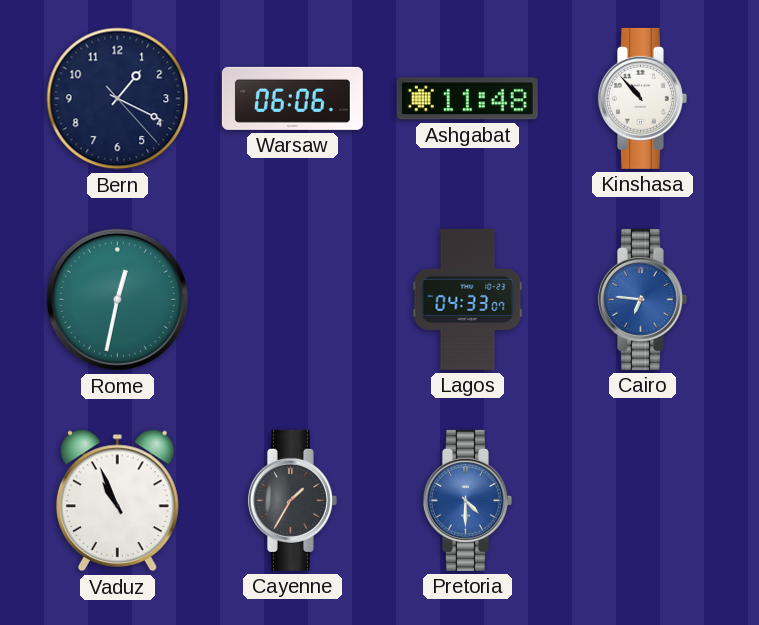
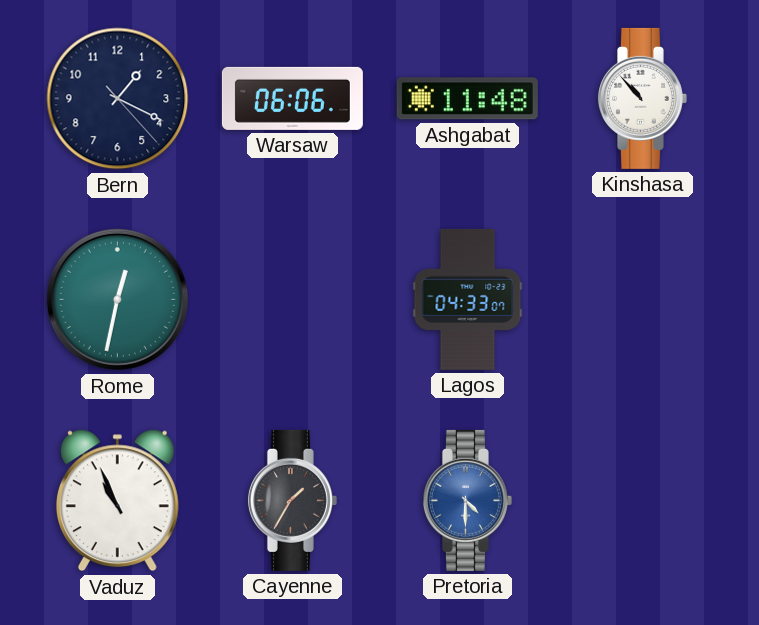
Cairo: 6:46 -> none
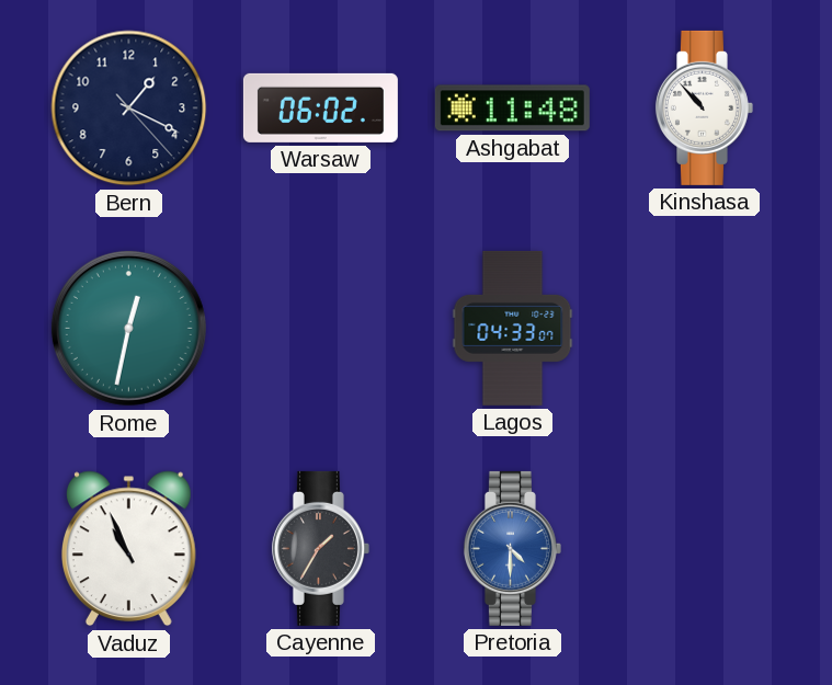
Warsaw: 06:06 -> 06:02
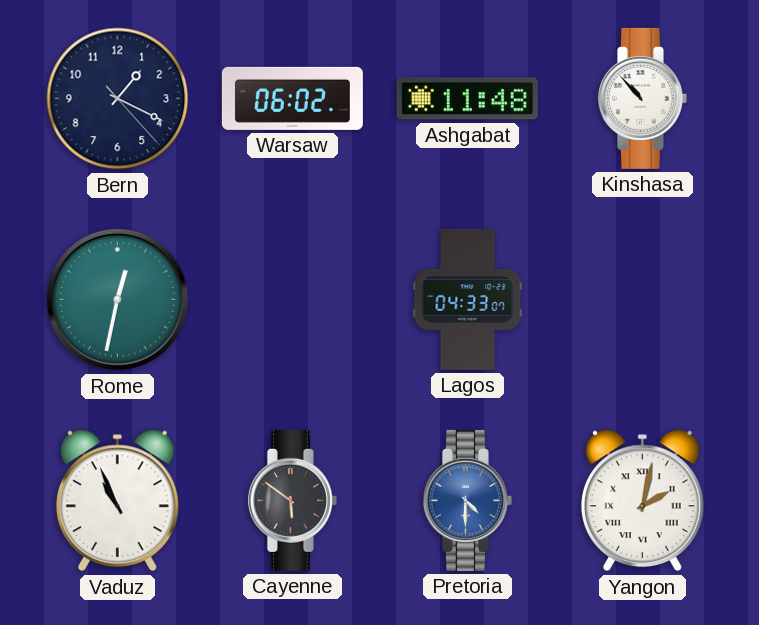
Cayenne: 1:35 -> 5:51
Yangon: none -> 2:02
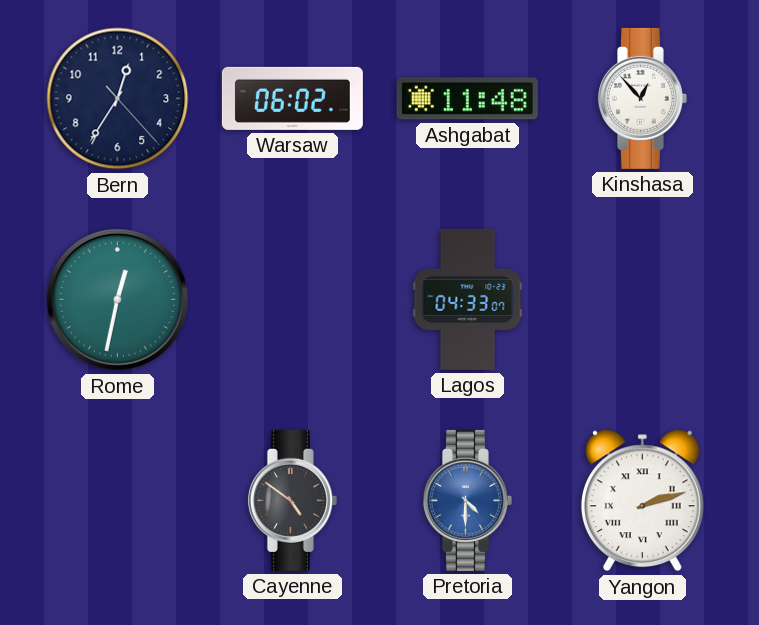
Bern: 1:19 -> 12:35
Kinshasa: 10:53 -> 12:53
Vaduz: 10:56 -> none
Cayenne: 5:51 -> 4:51
Yangon: 2:02 -> 2:12
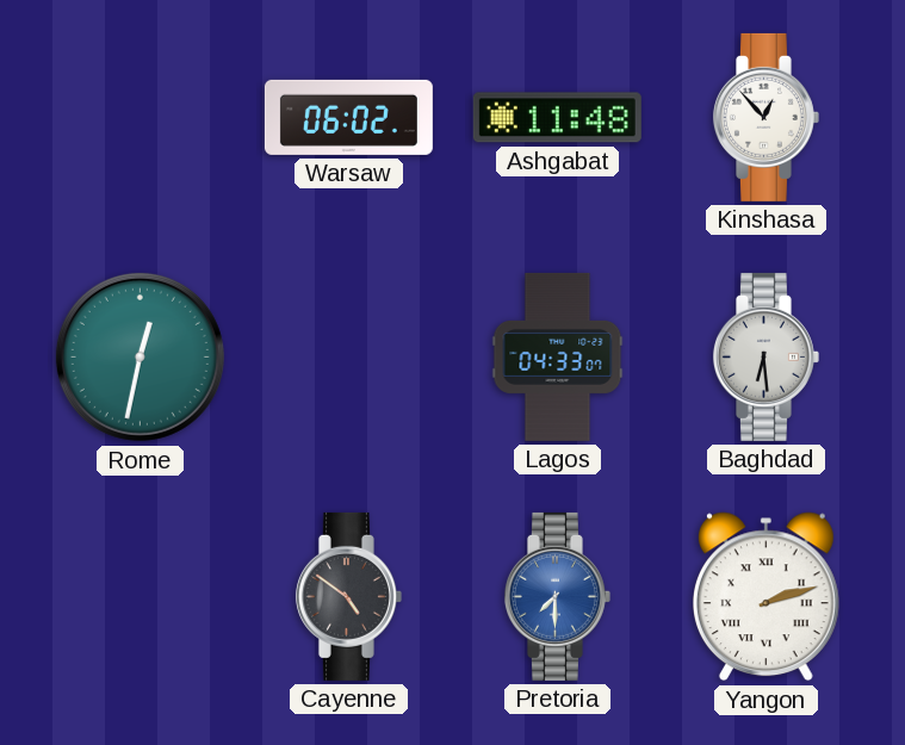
Bern: 12:35 -> none
Baghdad: none -> 6:29
Pretoria: 4:30 -> 7:30
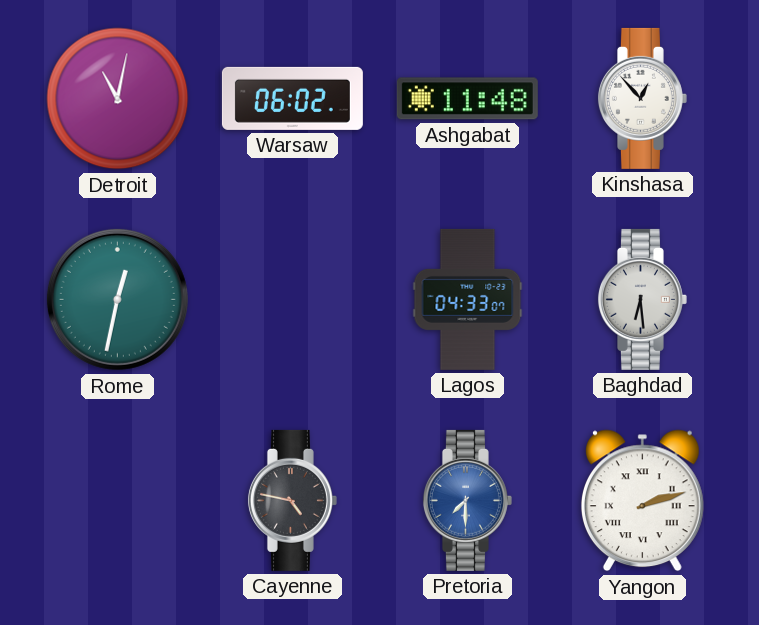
Detroit: none -> 11:02
Cayenne: 4:51 -> 4:47
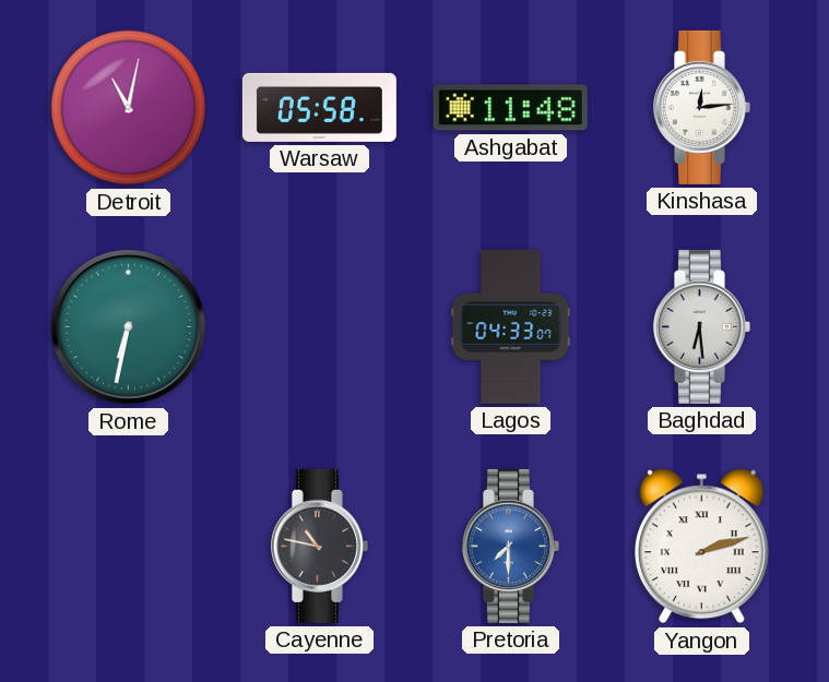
Warsaw: 06:02 -> 05:58
Kinshasa: 12:53 -> 12:14
Rome: 12:32 -> 6:32
Cayenne: 4:47 -> 10:47
